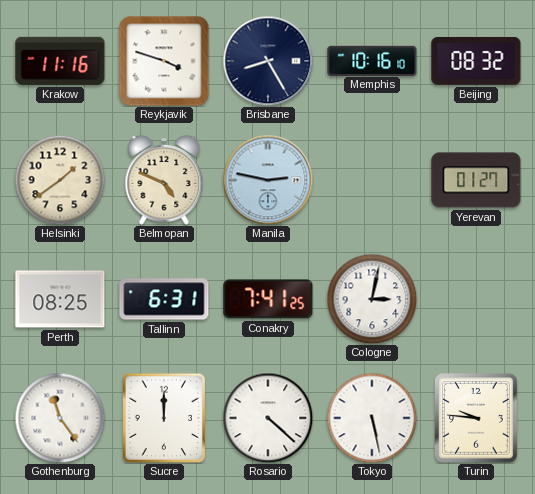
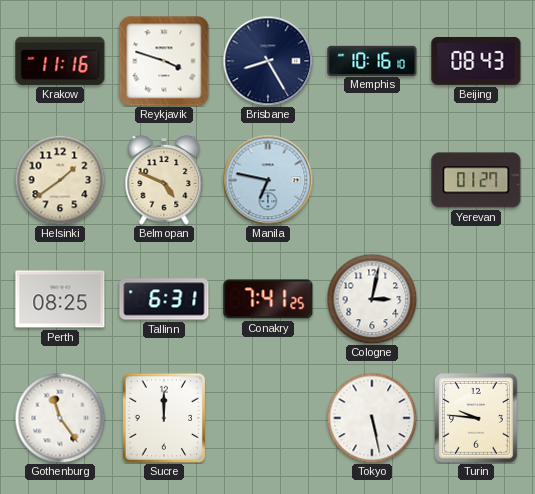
Beijing: 08:32 -> 08:43
Manila: 2:47 -> 6:47
Rosario: 4:22 -> none
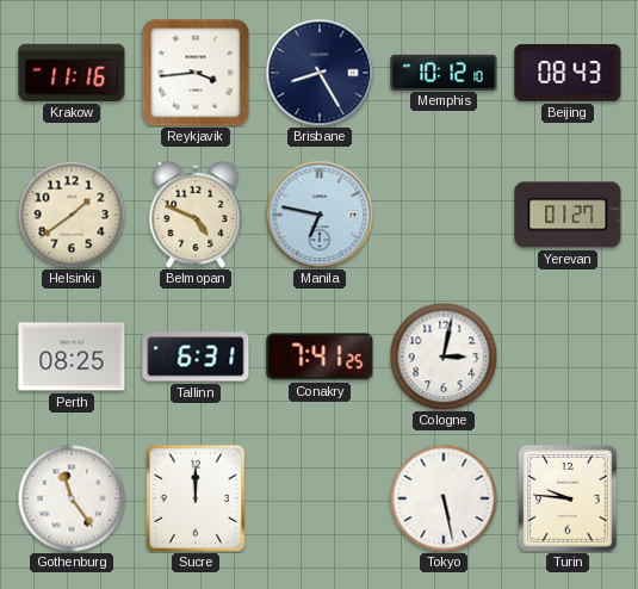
Reykjavik: 3:48 -> 3:44
Memphis: 10:16 -> 10:12
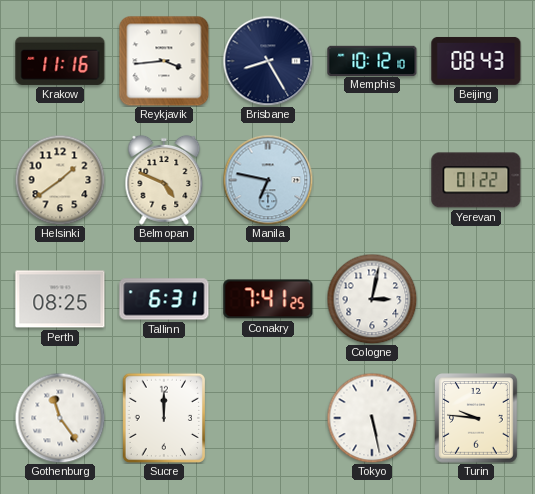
Yerevan: 01:27 -> 01:22
